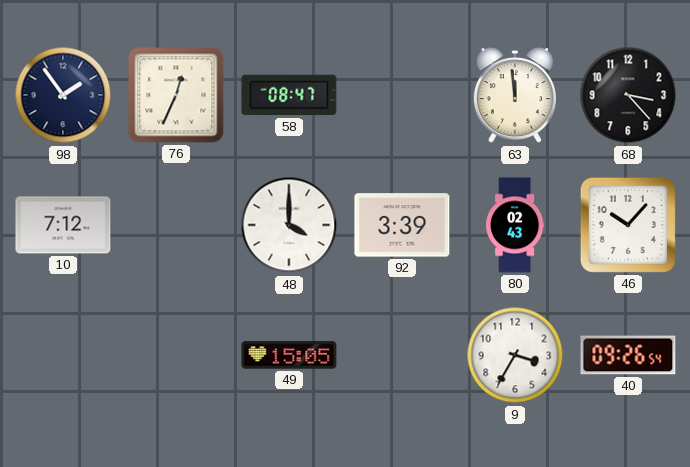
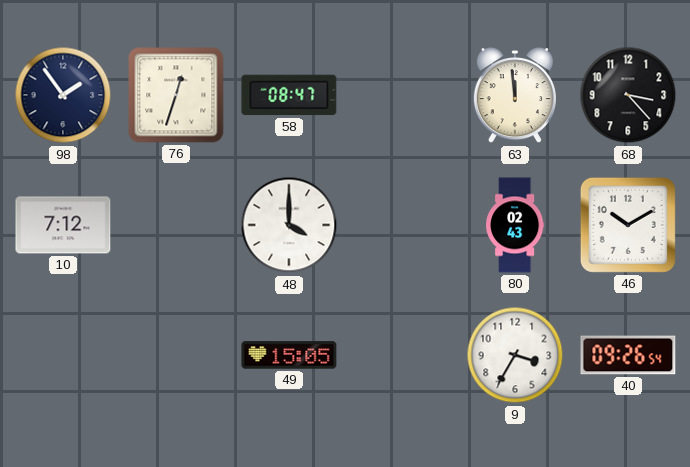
76: 12:34 -> 12:33
92: 3:39 -> none
46: 10:07 -> 10:10
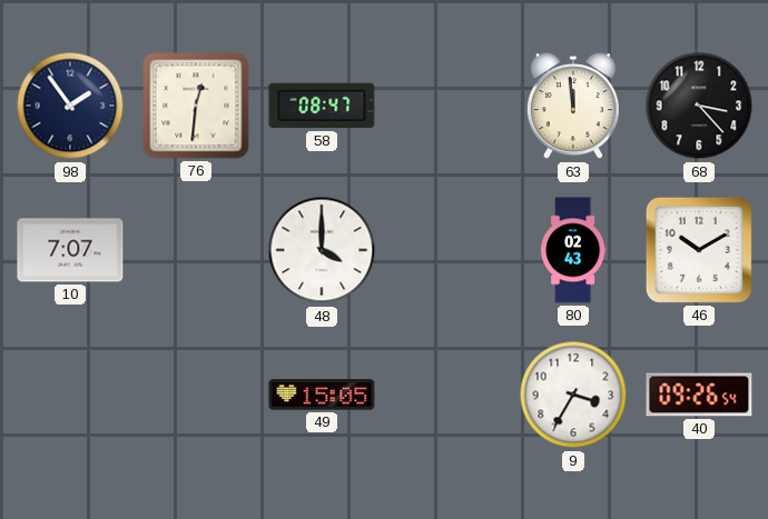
76: 12:33 -> 12:31
10: 7:12 -> 7:07
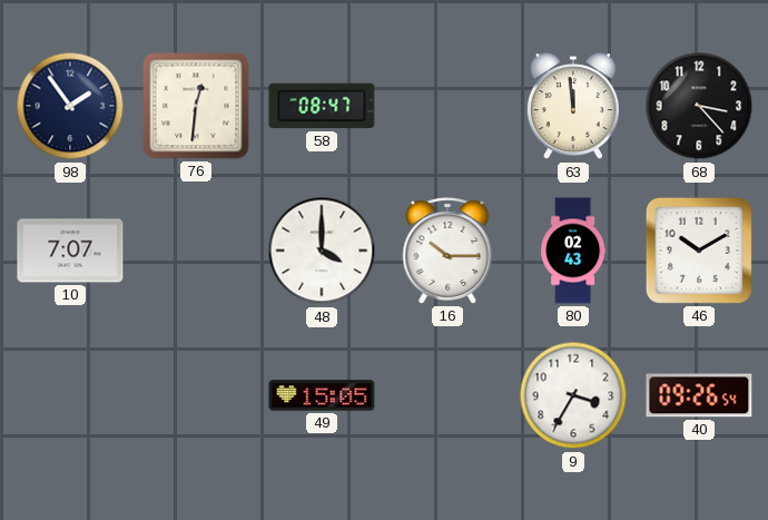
16: none -> 10:15
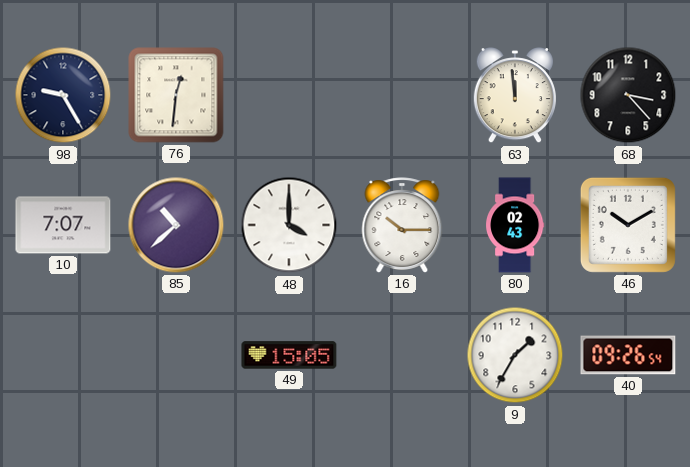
98: 1:54 -> 9:25
58: 08:47 -> none
85: none -> 10:38
9: 3:35 -> 1:35
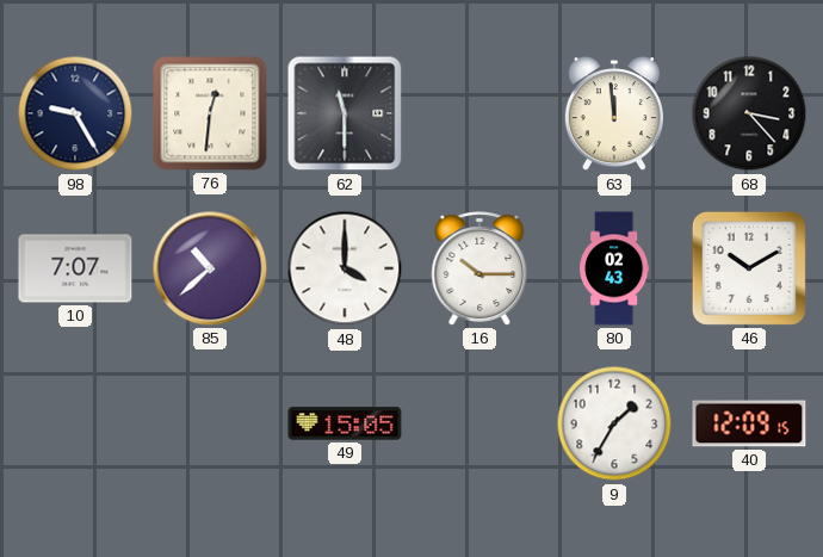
62: none -> 11:30
40: 09:26 -> 12:09
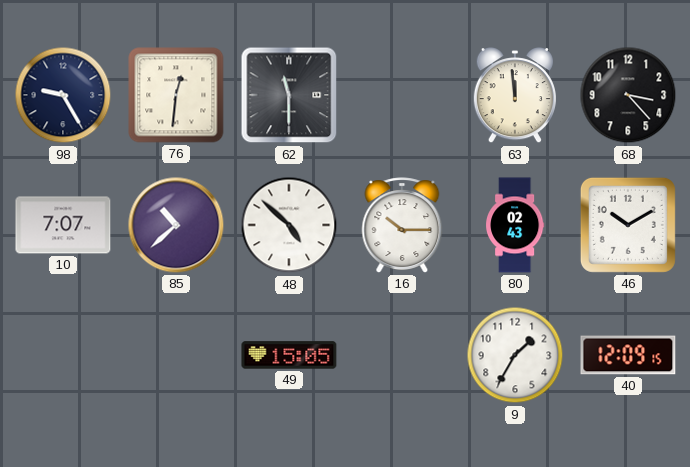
48: 4:00 -> 4:52
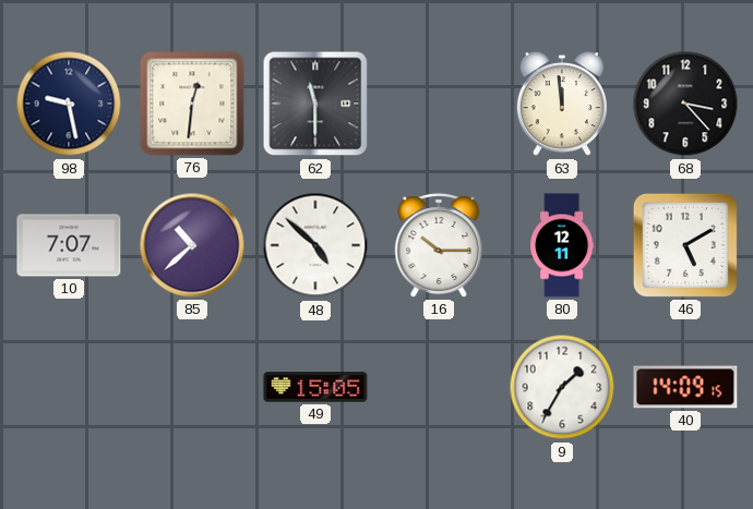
98: 9:25 -> 9:28
80: 02:43 -> 12:11
46: 10:10 -> 5:10
40: 12:09 -> 14:09
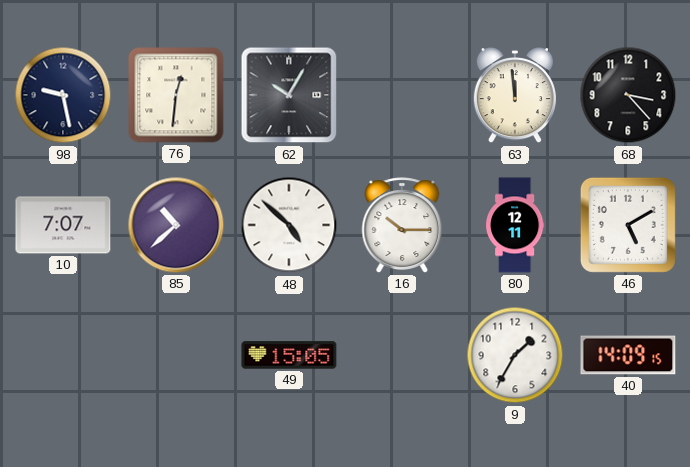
62: 11:30 -> 10:05
